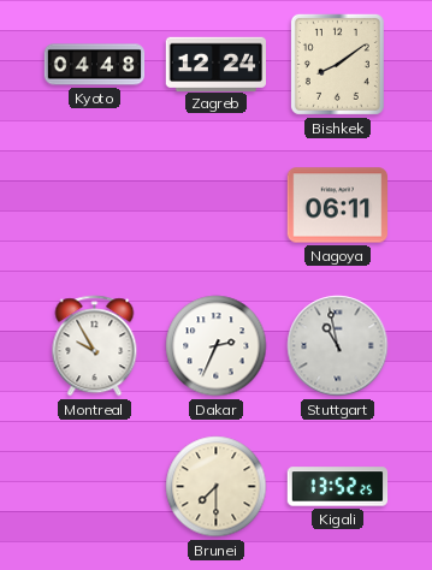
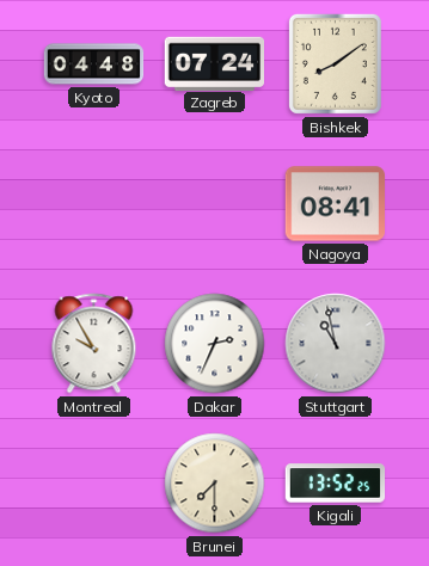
Zagreb: 12:24 -> 07:24
Nagoya: 06:11 -> 08:41
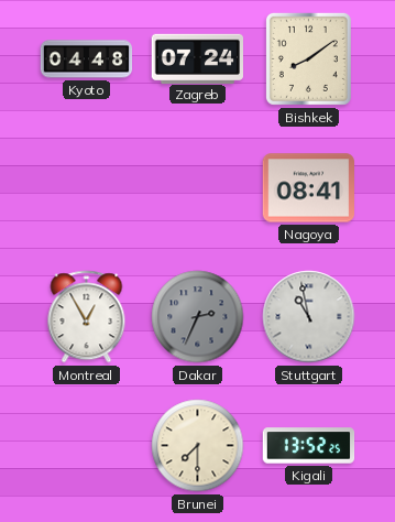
Montreal: 9:55 -> 12:55
Dakar dial: white -> grey
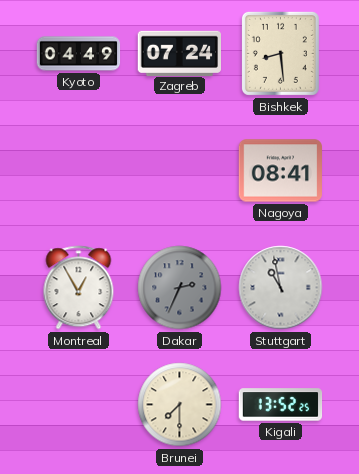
Kyoto: 04:48 -> 04:49
Bishkek: 8:09 -> 8:29
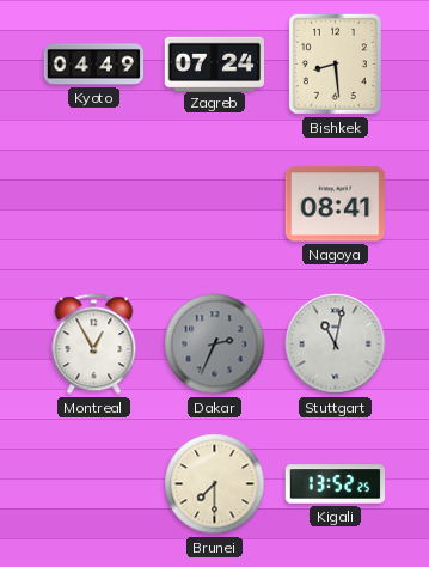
Stuttgart: 10:58 -> 11:02
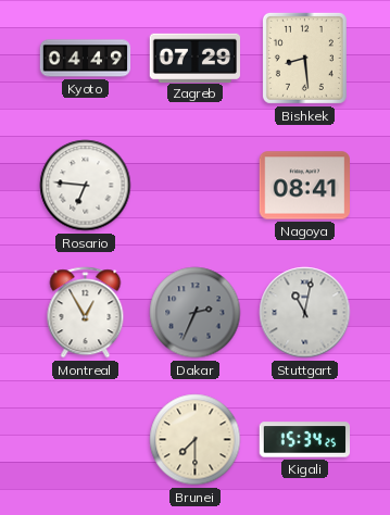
Zagreb: 07:24 -> 07:29
Rosario: none -> 6:46
Kigali: 13:52 -> 15:34
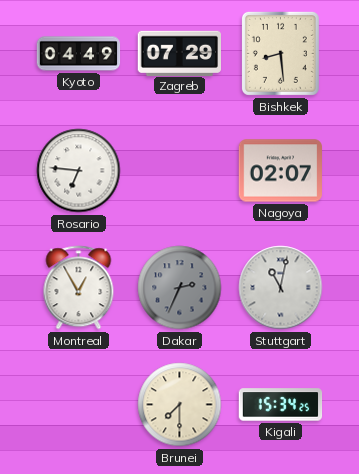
Nagoya: 08:41 -> 02:07
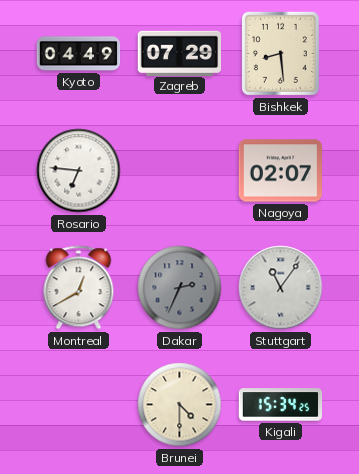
Montreal: 12:55 -> 12:40
Stuttgart: 11:02 -> 11:06
Brunei: 7:30 -> 4:30
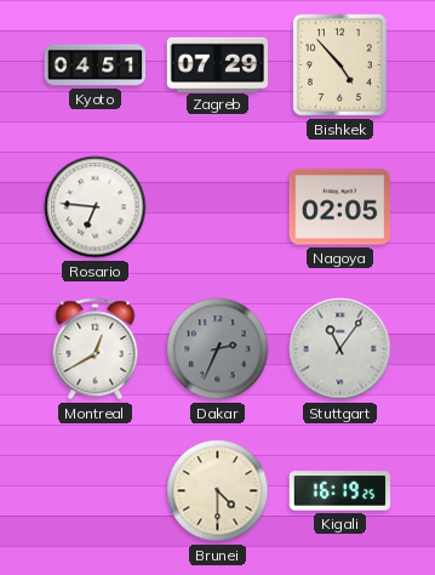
Kyoto: 04:49 -> 04:51
Bishkek: 8:29 -> 4:53
Nagoya: 02:07 -> 02:05
Kigali: 15:34 -> 16:19
